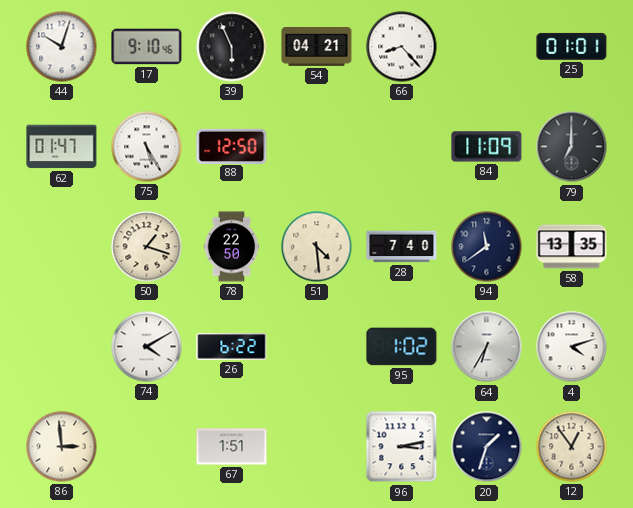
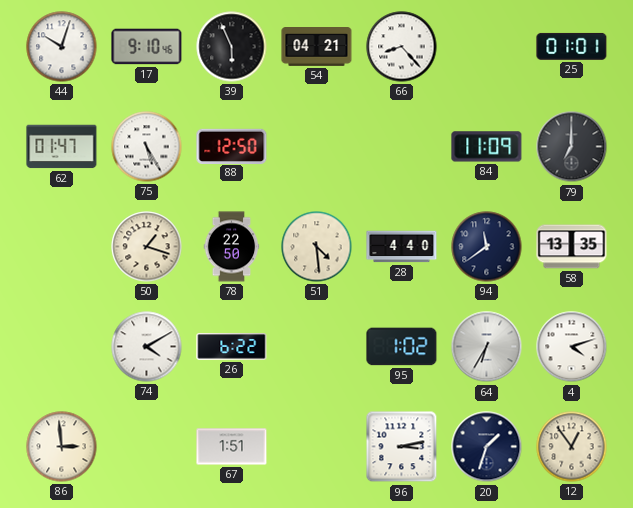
28: 7:40 -> 4:40
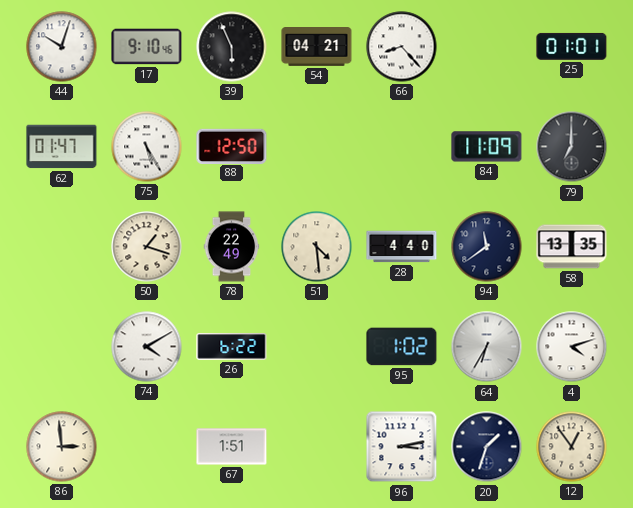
78: 22:50 -> 22:49
